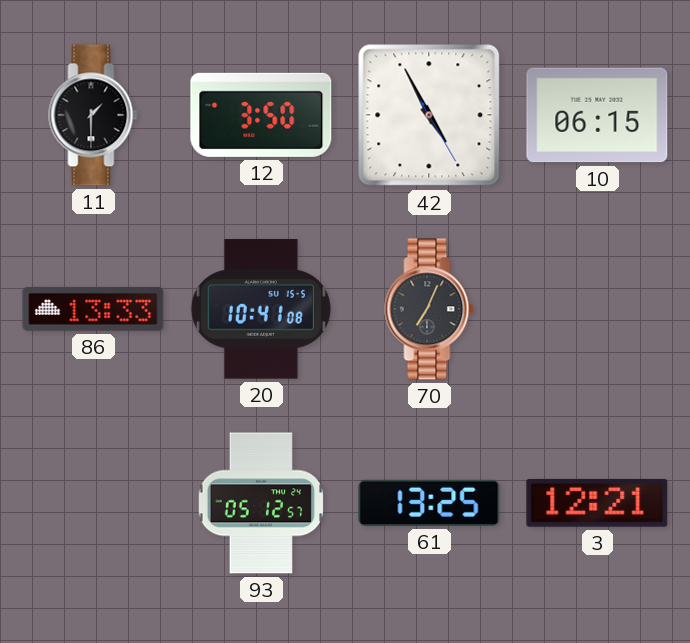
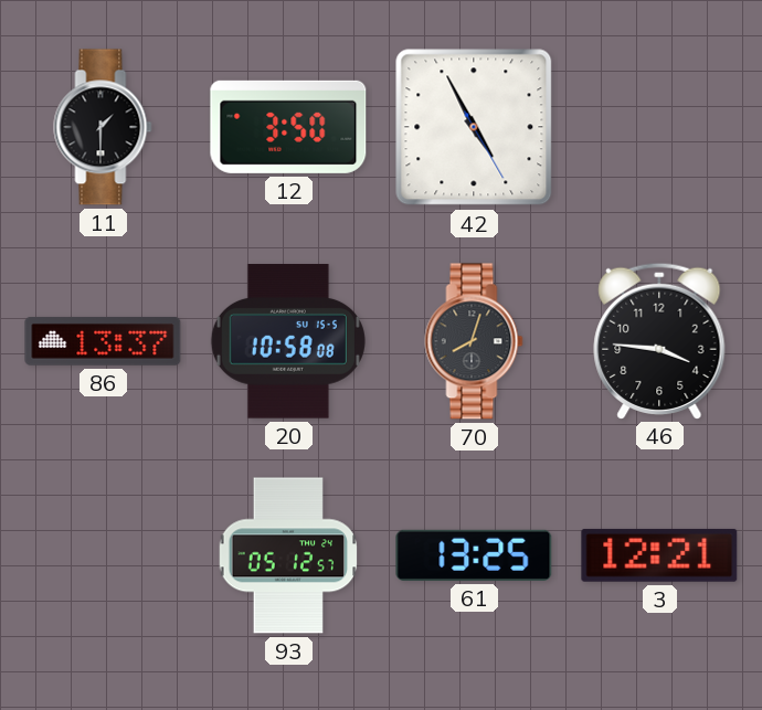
10: 06:15 -> none
86: 13:33 -> 13:37
20: 10:41 -> 10:58
70: 7:04 -> 8:03
46: none -> 3:46
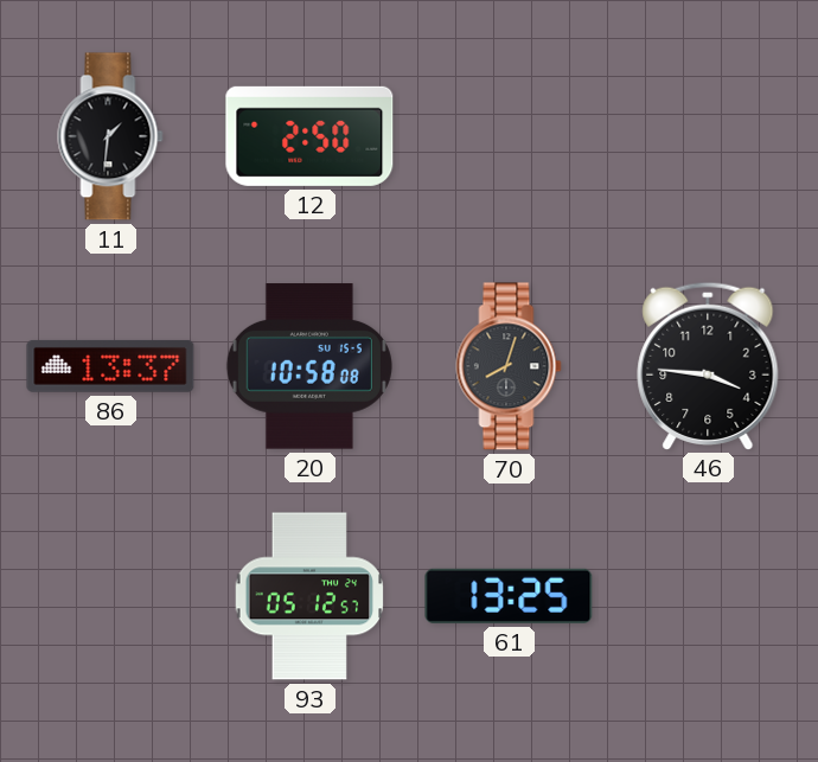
11: 1:30 -> 1:31
12: 3:50 -> 2:50
42: 4:55 -> none
3: 12:21 -> none
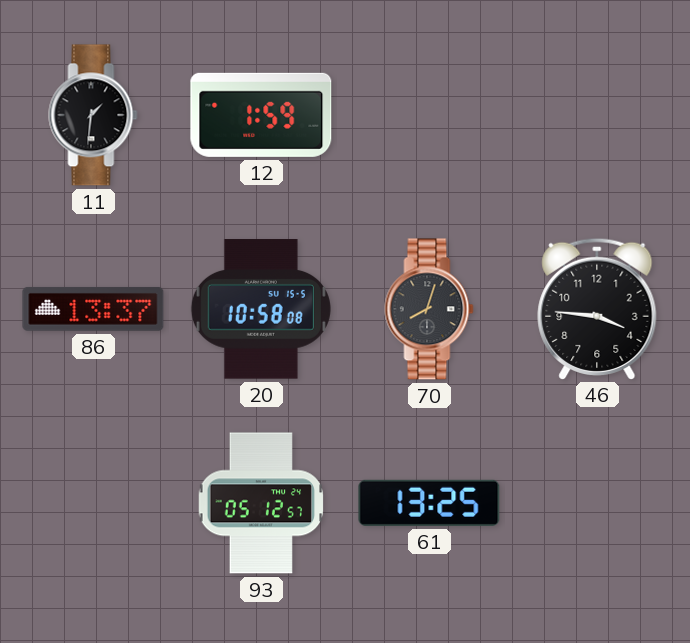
12: 2:50 -> 1:59
